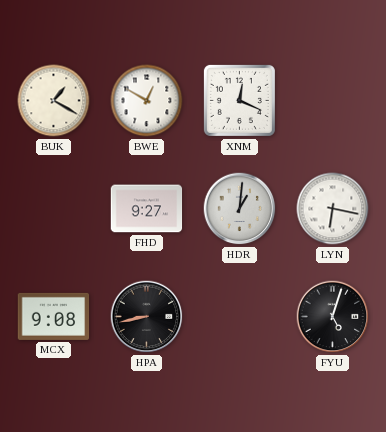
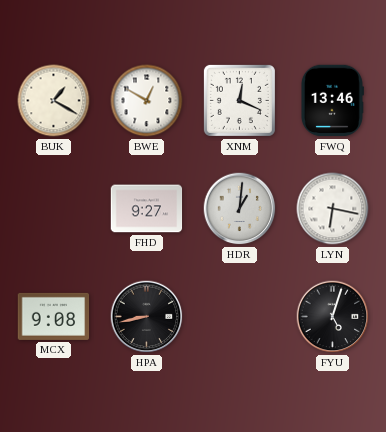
FWQ: none -> 13:46
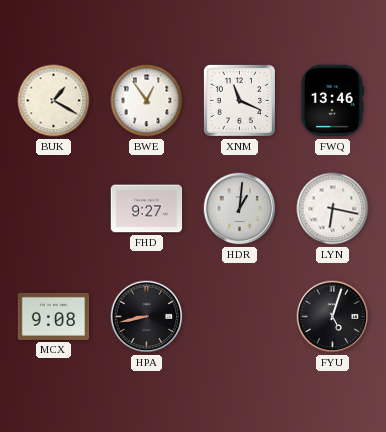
BWE: 12:50 -> 12:54
XNM: 12:19 -> 11:19
